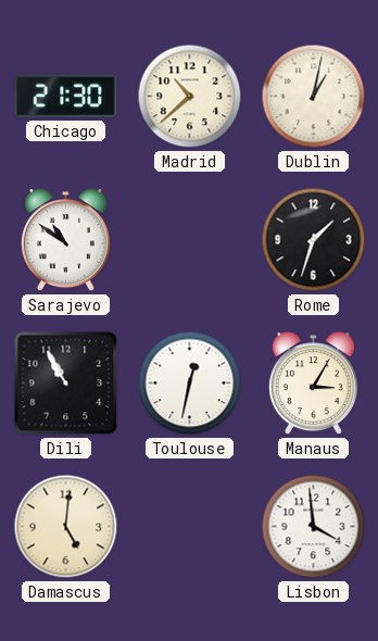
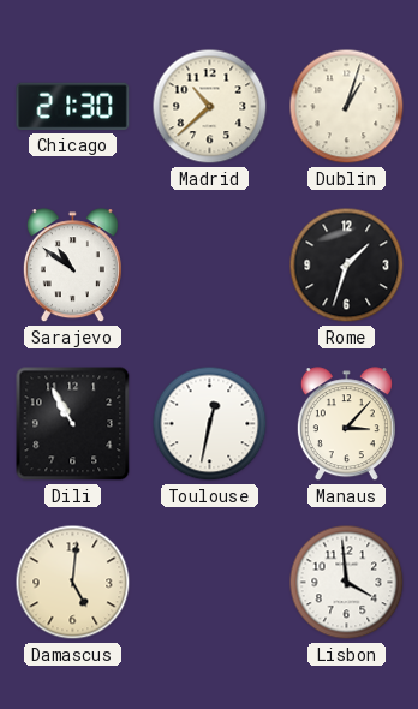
Dublin: 1:02 -> 1:03
Manaus: 3:05 -> 3:07
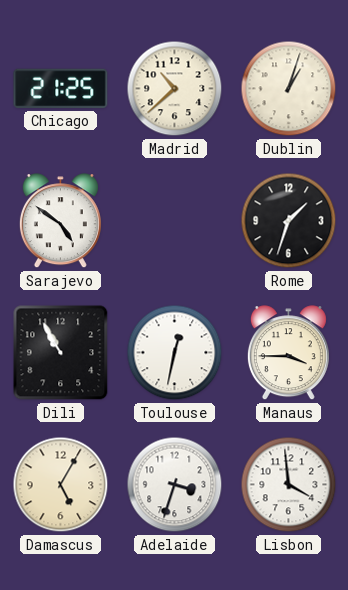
Chicago: 21:30 -> 21:25
Sarajevo: 10:51 -> 4:51
Manaus: 3:07 -> 3:45
Damascus: 5:01 -> 5:05
Adelaide: none -> 3:33
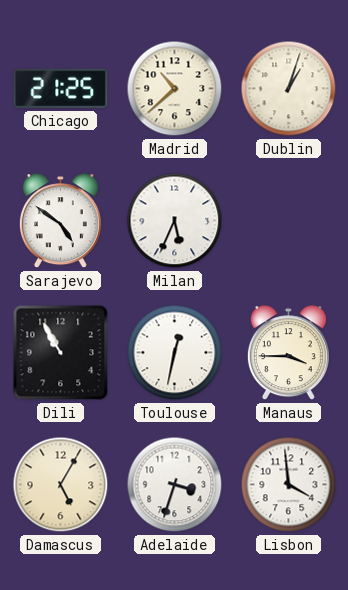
Milan: none -> 5:34
Rome: 1:33 -> none
